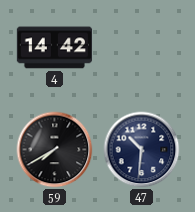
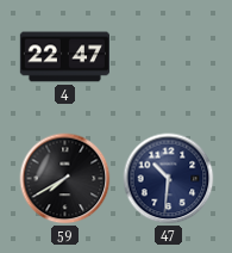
4: 14:42 -> 22:47
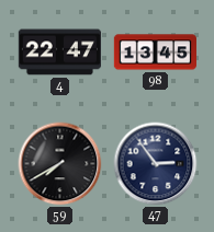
98: none -> 13:45
47: 10:31 -> 2:54
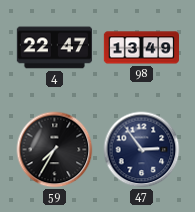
98: 13:45 -> 13:49
59: 7:40 -> 7:35
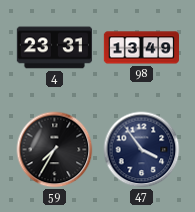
4: 22:47 -> 23:31
47: 2:54 -> 3:54
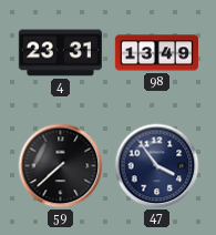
59: 7:35 -> 7:38
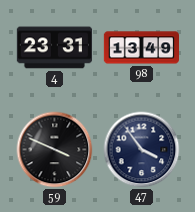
59: 7:38 -> 3:49
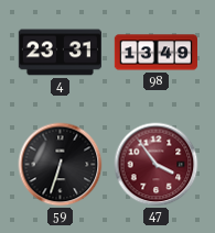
59: 3:49 -> 6:33
47 dial: navy -> burgundy
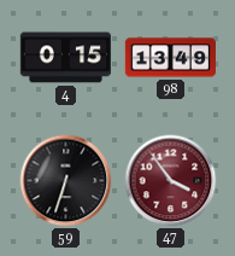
4: 23:31 -> 0:15
